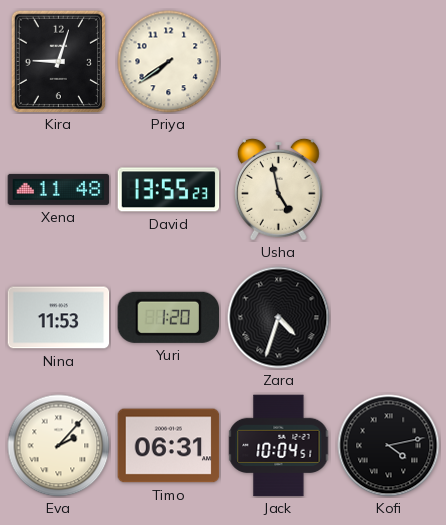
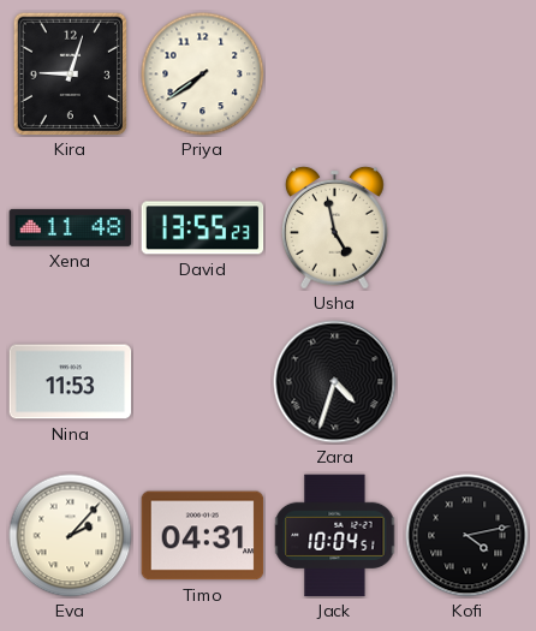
Yuri: 1:20 -> none
Timo: 06:31 -> 04:31
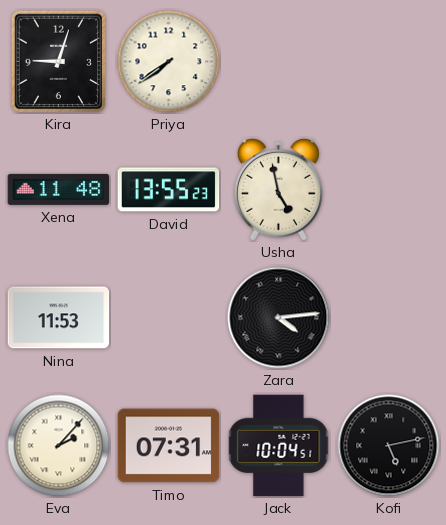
Zara: 4:33 -> 4:14
Timo: 04:31 -> 07:31
Kofi: 4:13 -> 5:13
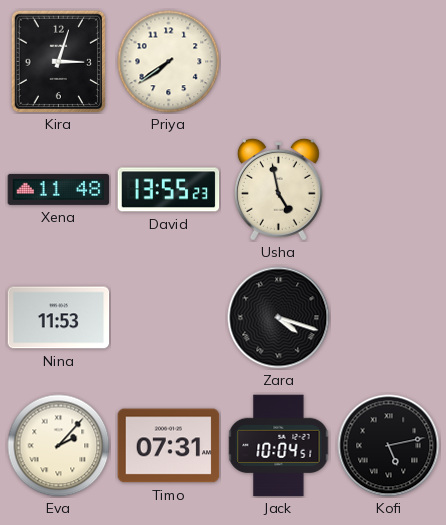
Kira: 9:03 -> 3:03
Zara: 4:14 -> 4:18
